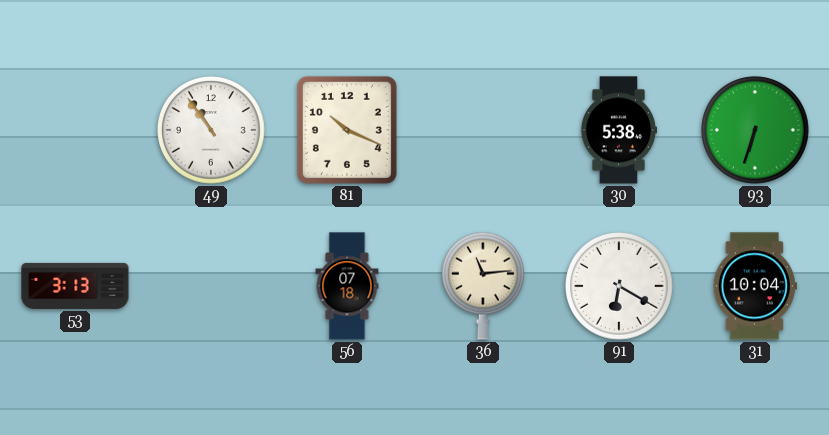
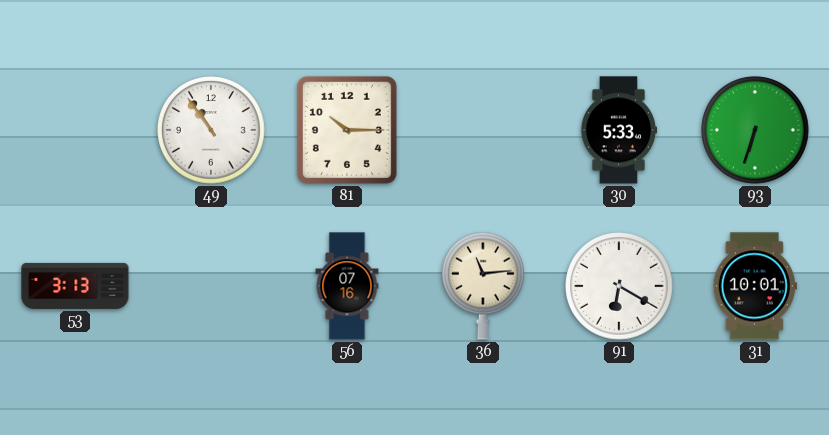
81: 10:19 -> 10:15
30: 5:38 -> 5:33
56: 07:18 -> 07:16
31: 10:04 -> 10:01
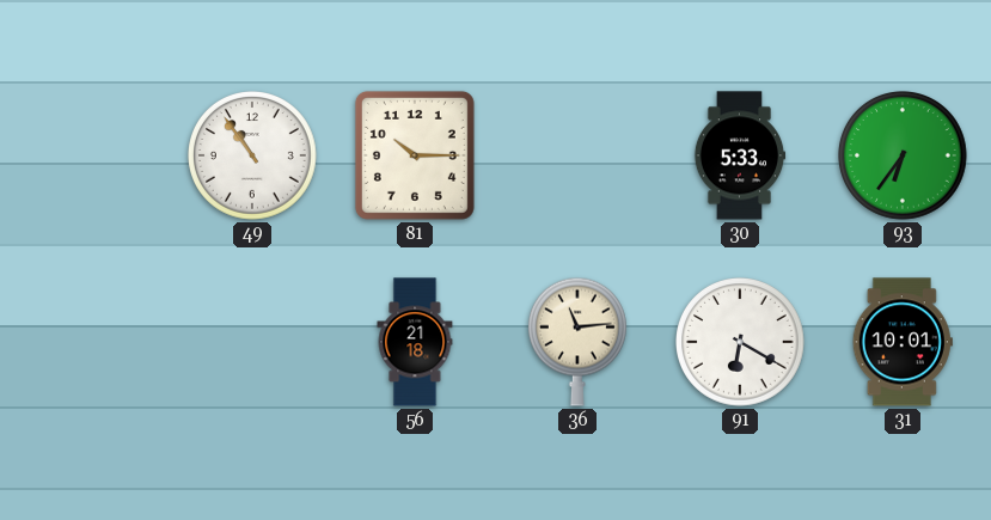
93: 6:33 -> 6:36
53: 3:13 -> none
56: 07:16 -> 21:18
